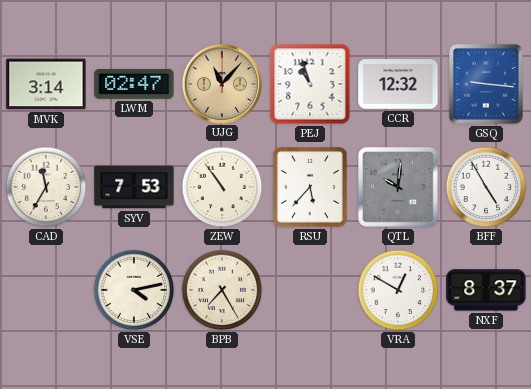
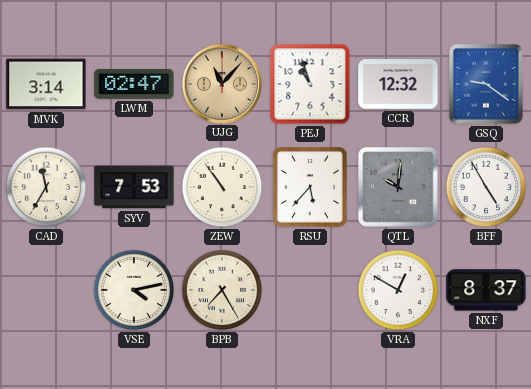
GSQ: 9:16 -> 9:21
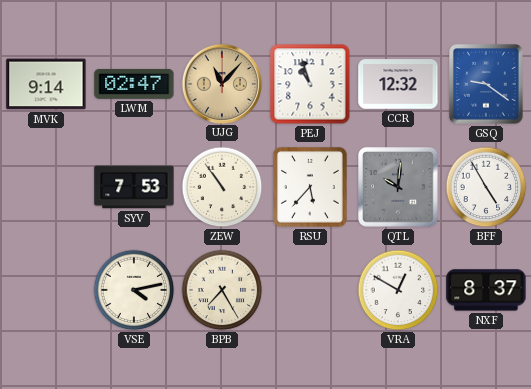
MVK: 3:14 -> 9:14
CAD: 11:35 -> none
